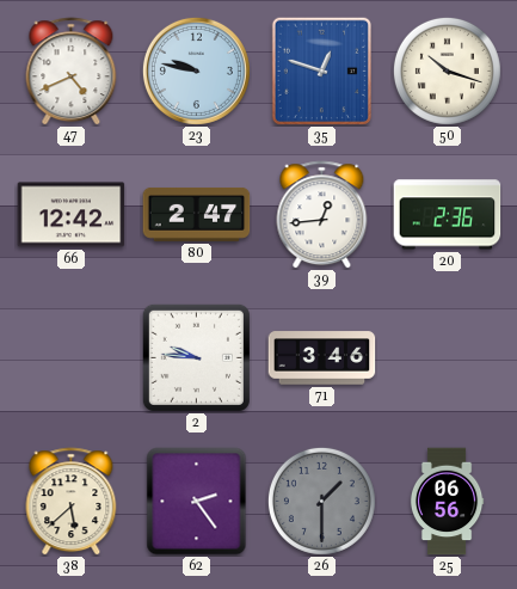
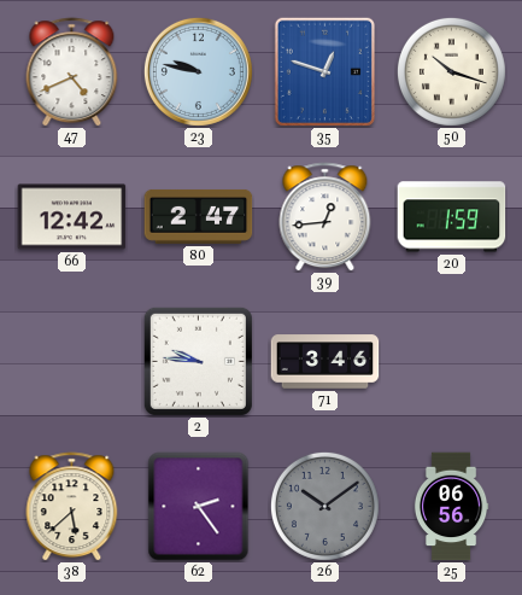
20: 2:36 -> 1:59
26: 1:30 -> 10:09
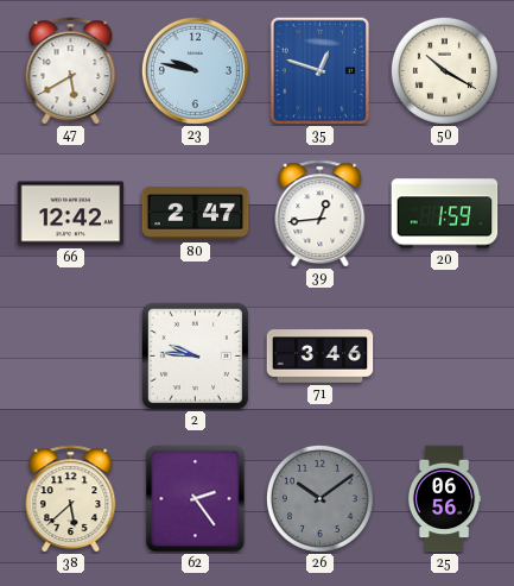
47: 4:41 -> 5:40
50: 10:18 -> 10:20
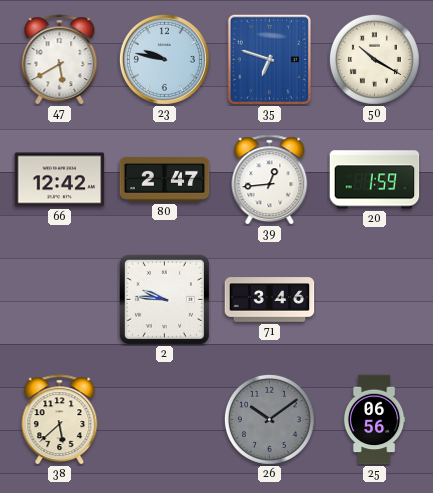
35: 12:48 -> 6:48
62: 2:24 -> none
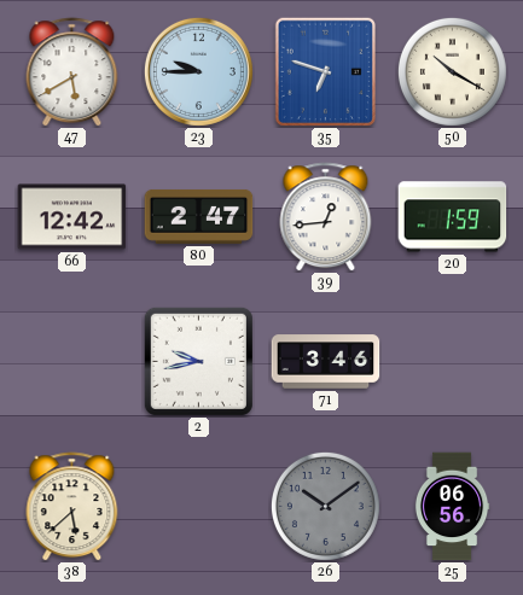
23: 9:47 -> 9:45
2: 9:46 -> 9:43
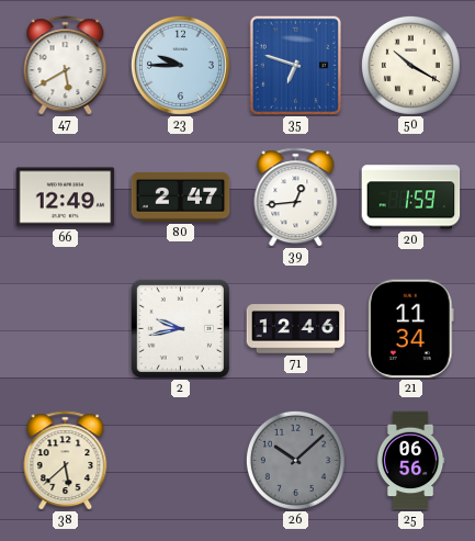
66: 12:42 -> 12:49
71: 3:46 -> 12:46
21: none -> 11:34
26: 10:09 -> 10:08
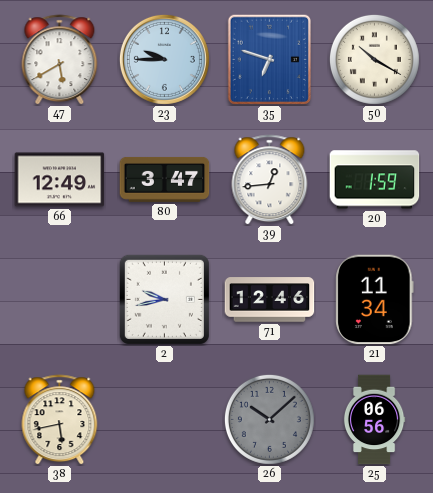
80: 2:47 -> 3:47
38: 5:38 -> 5:43
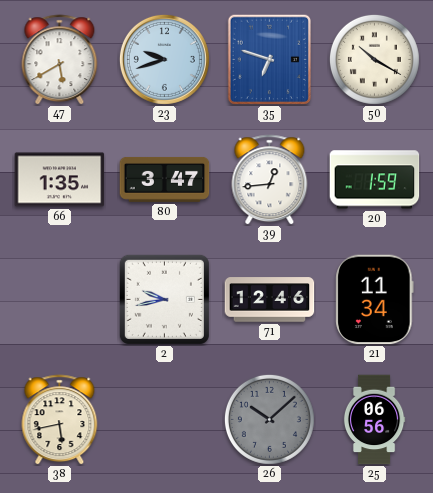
23: 9:45 -> 9:42
66: 12:49 -> 1:35
